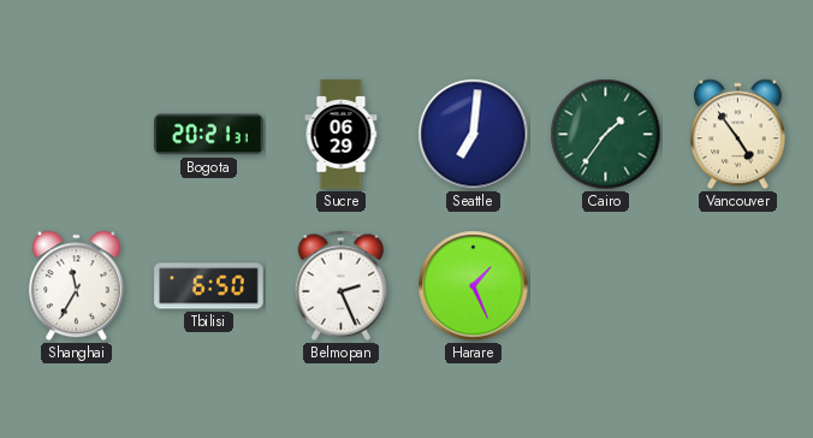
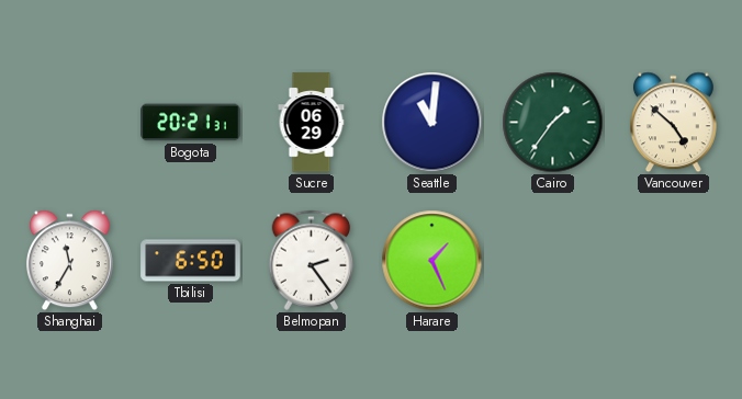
Seattle: 7:01 -> 11:01
Vancouver: 4:54 -> 4:52
Belmopan: 2:26 -> 2:24
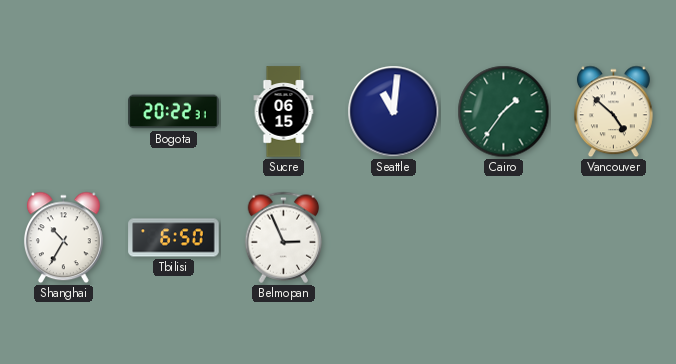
Bogota: 20:21 -> 20:22
Sucre: 06:29 -> 06:15
Shanghai: 11:35 -> 10:35
Belmopan: 2:24 -> 2:56
Harare: 1:26 -> none
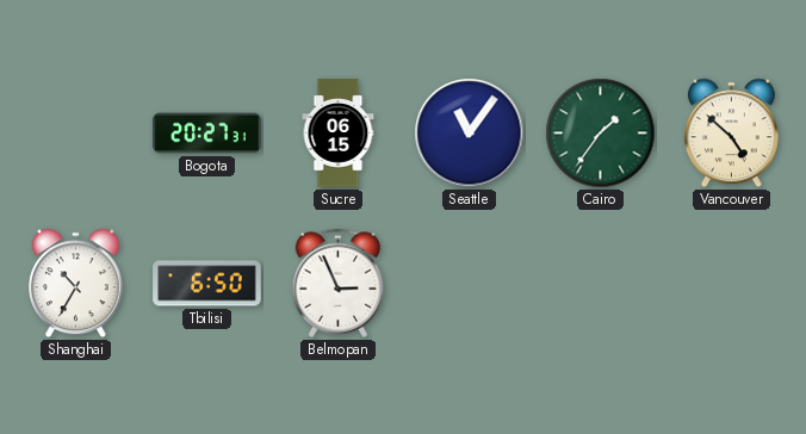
Bogota: 20:22 -> 20:27
Seattle: 11:01 -> 11:06
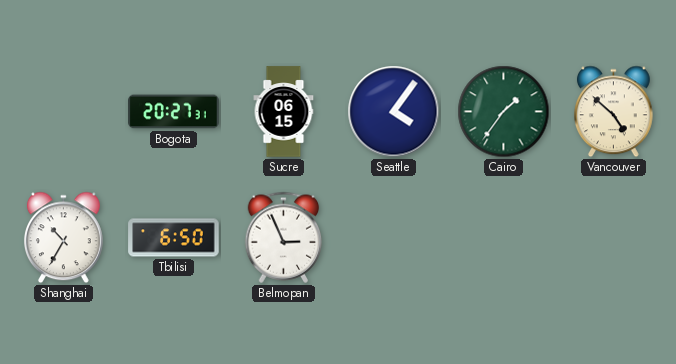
Seattle: 11:06 -> 4:06
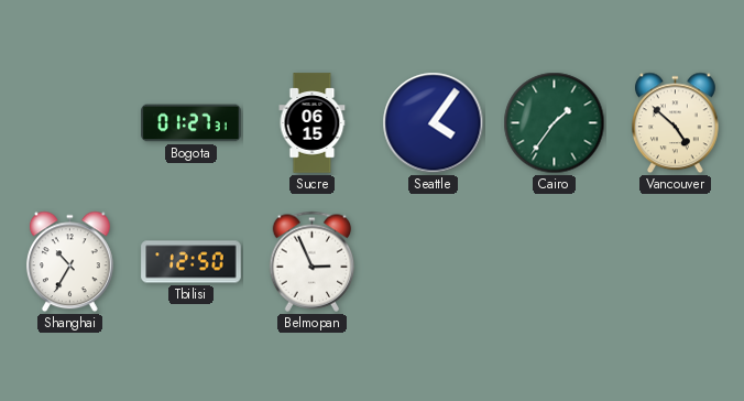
Bogota: 20:27 -> 01:27
Tbilisi: 6:50 -> 12:50
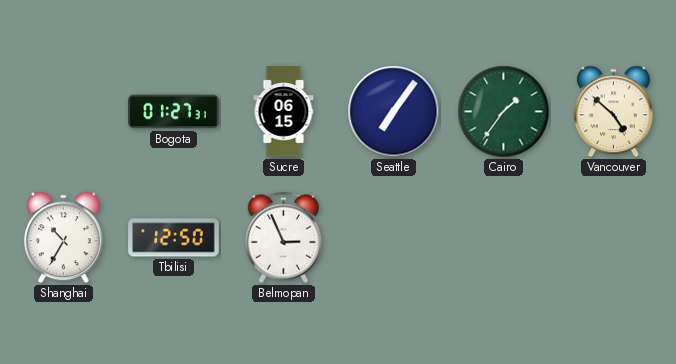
Seattle: 4:06 -> 7:06
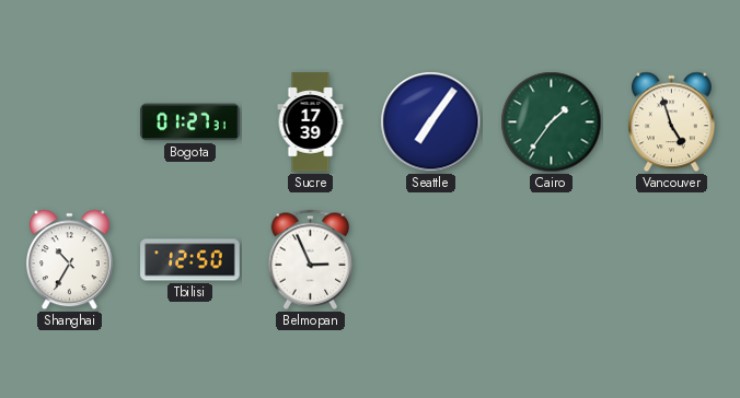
Sucre: 06:15 -> 17:39
Vancouver: 4:52 -> 4:57
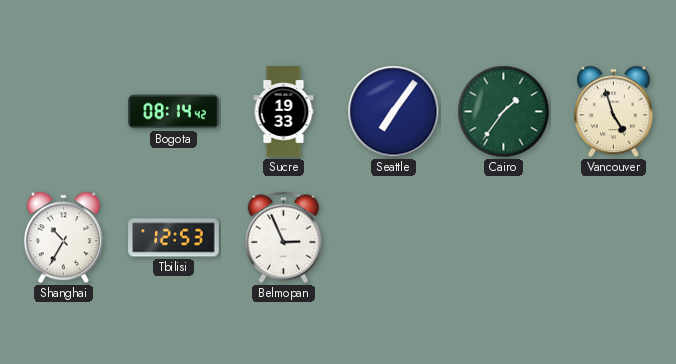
Bogota: 01:27 -> 08:14
Sucre: 17:39 -> 19:33
Tbilisi: 12:50 -> 12:53
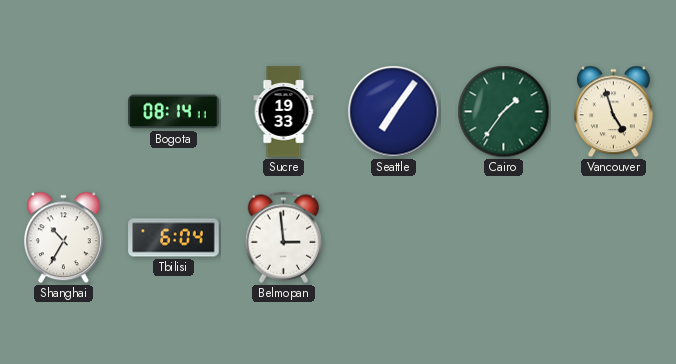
Bogota: 08:14:42 -> 08:14:11
Tbilisi: 12:53 -> 6:04
Belmopan: 2:56 -> 2:59
